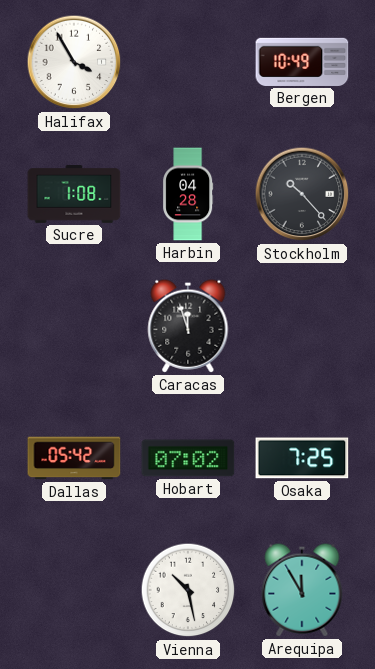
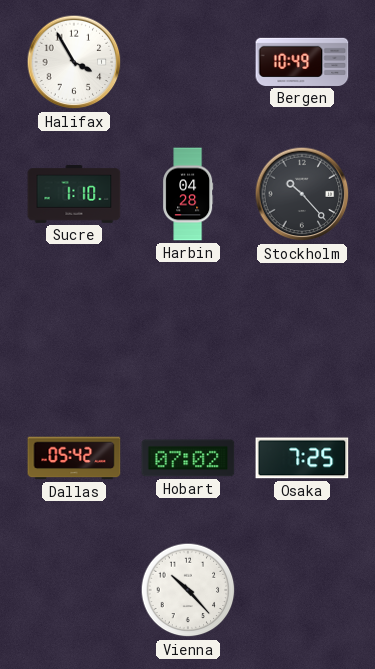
Sucre: 1:08 -> 1:10
Caracas: 11:57 -> none
Vienna: 10:28 -> 10:23
Arequipa: 11:55 -> none
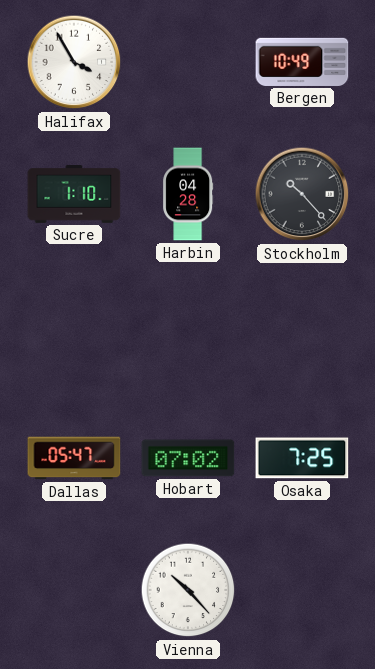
Dallas: 05:42 -> 05:47
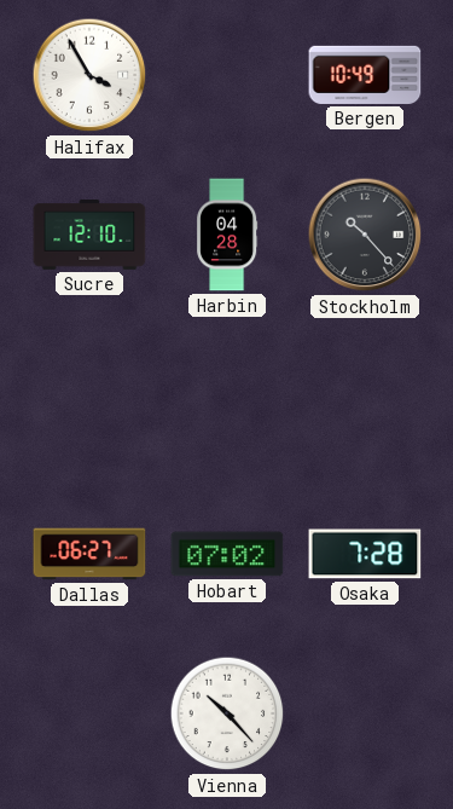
Sucre: 1:10 -> 12:10
Dallas: 05:47 -> 06:27
Osaka: 7:25 -> 7:28
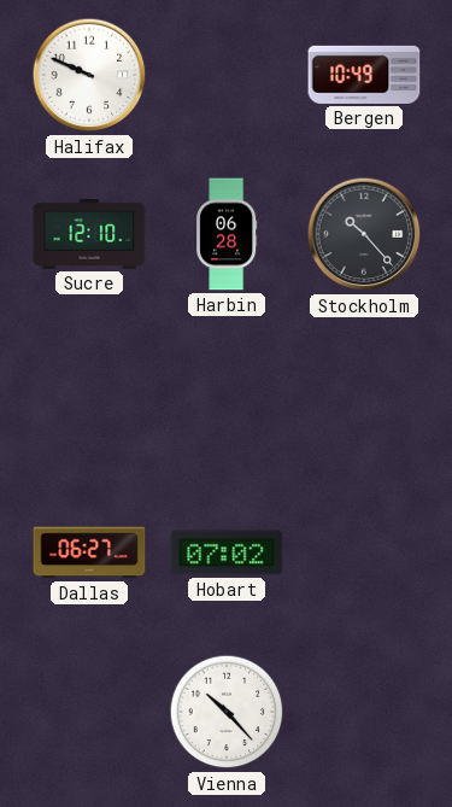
Halifax: 3:55 -> 9:49
Harbin: 04:28 -> 06:28
Osaka: 7:28 -> none
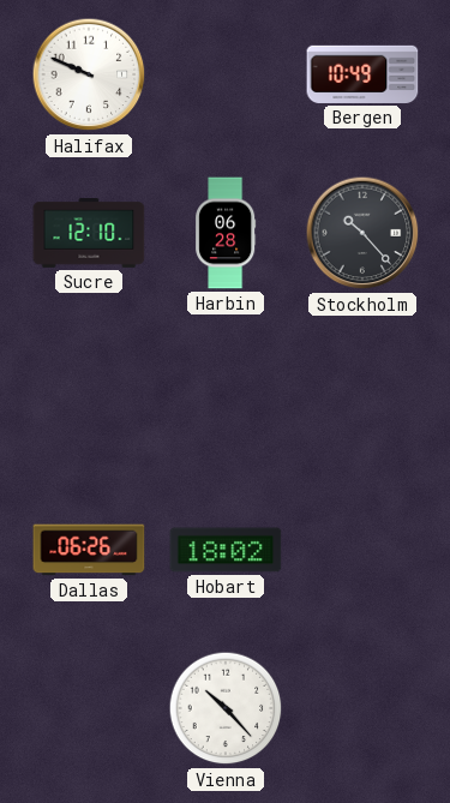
Dallas: 06:27 -> 06:26
Hobart: 07:02 -> 18:02
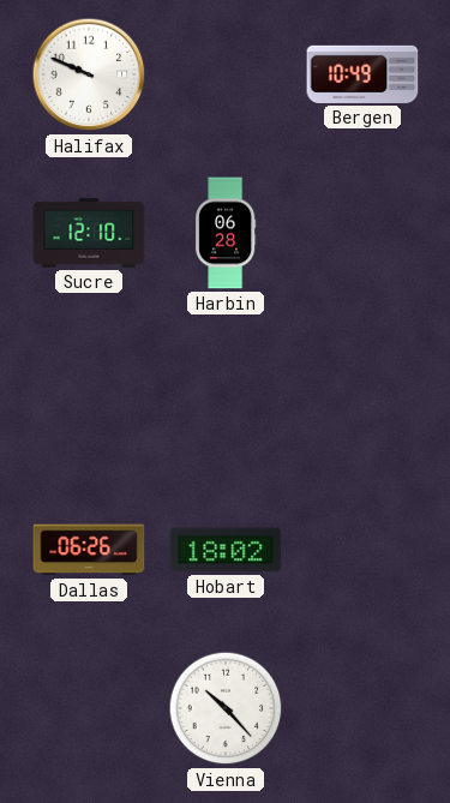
Stockholm: 10:23 -> none
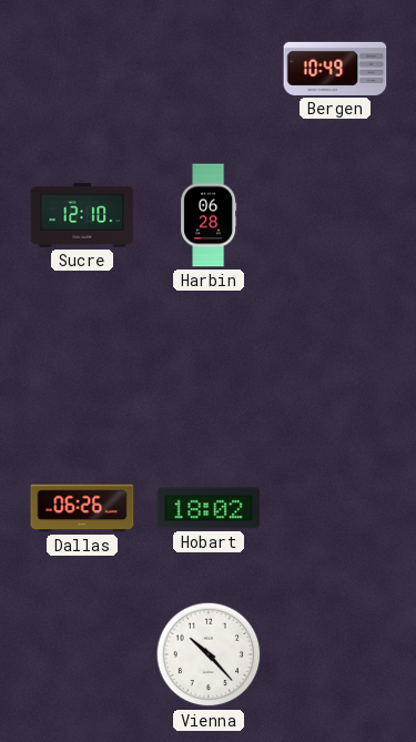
Halifax: 9:49 -> none
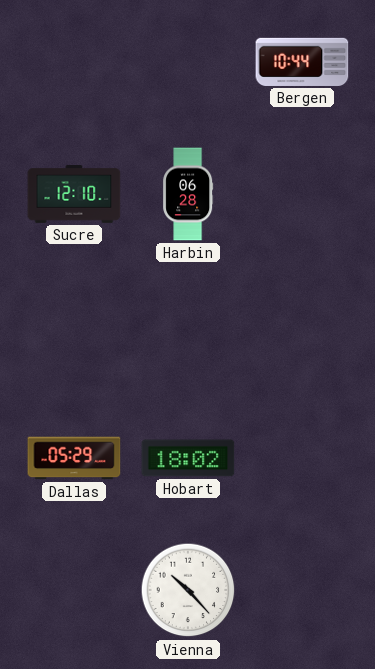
Bergen: 10:49 -> 10:44
Dallas: 06:26 -> 05:29
